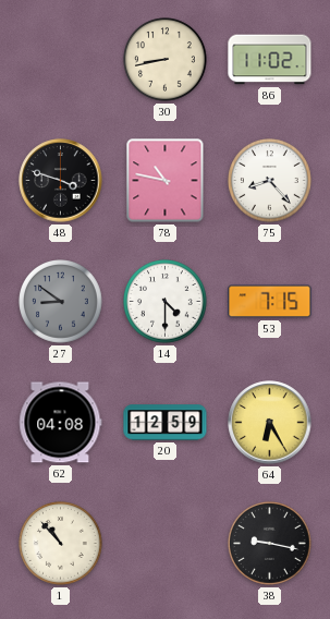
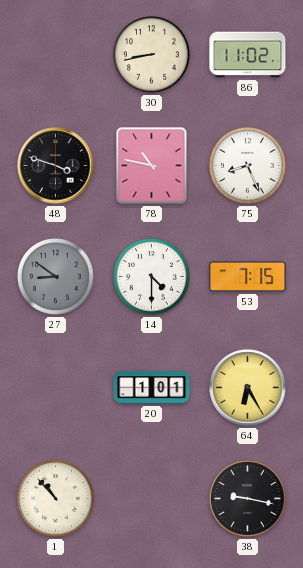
75: 8:23 -> 8:26
62: 04:08 -> none
20: 12:59 -> 1:01
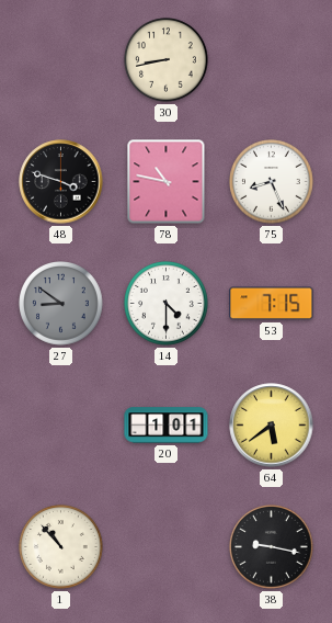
86: 11:02 -> none
64: 6:25 -> 5:39
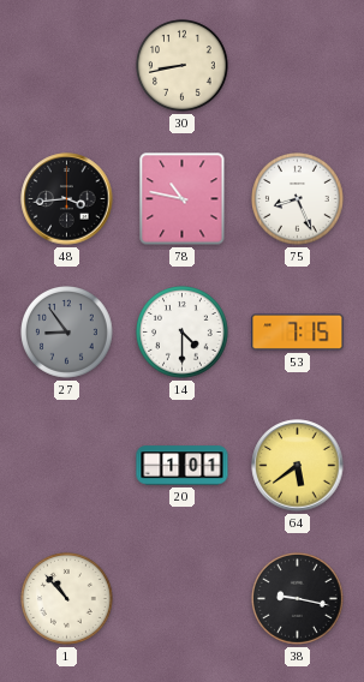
48: 3:48 -> 3:44
27: 8:51 -> 8:54
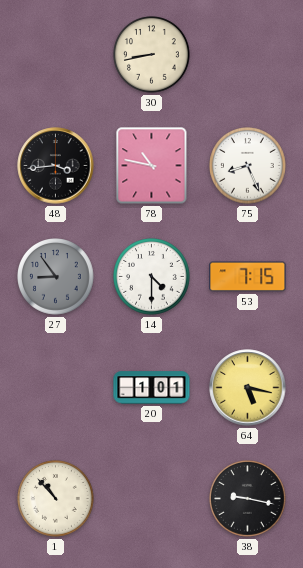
64: 5:39 -> 5:17
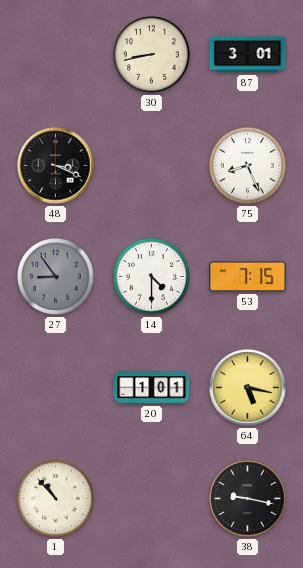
87: none -> 3:01
48: 3:44 -> 3:19
78: 10:47 -> none
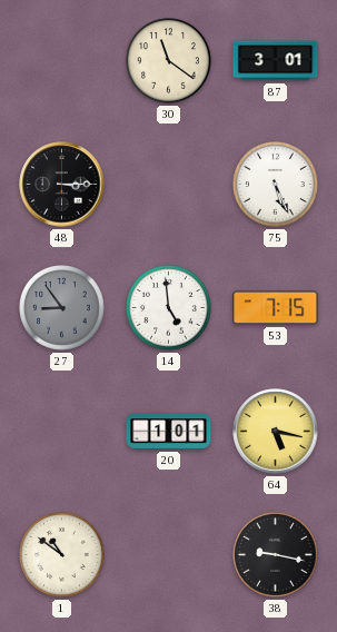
30: 8:43 -> 11:21
48: 3:19 -> 3:15
75: 8:26 -> 5:26
14: 4:30 -> 4:59
1: 10:53 -> 10:51
